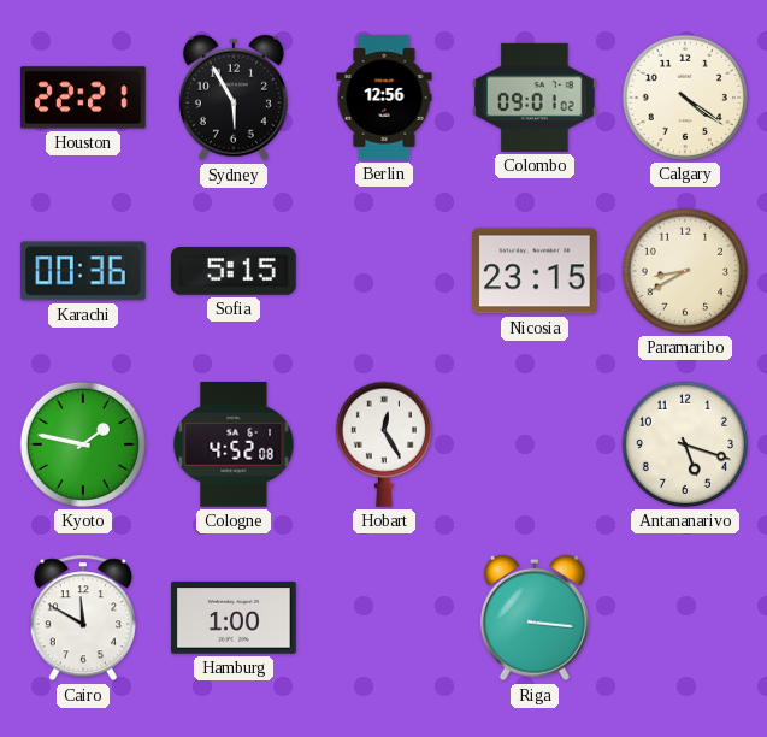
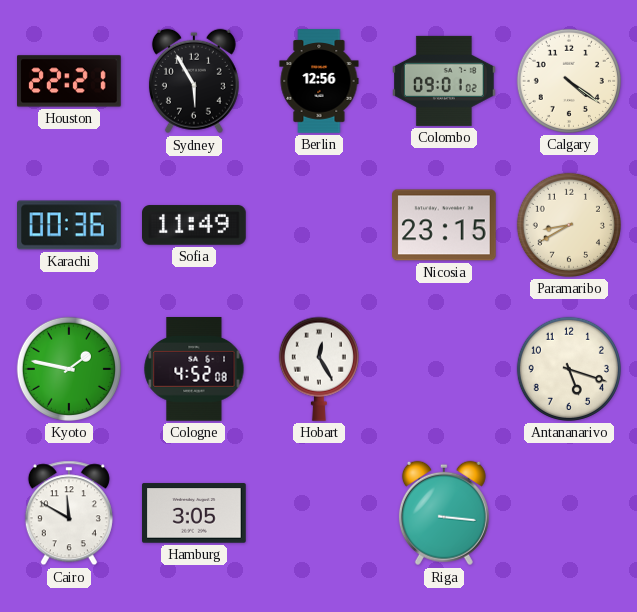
Sofia: 5:15 -> 11:49
Hamburg: 1:00 -> 3:05
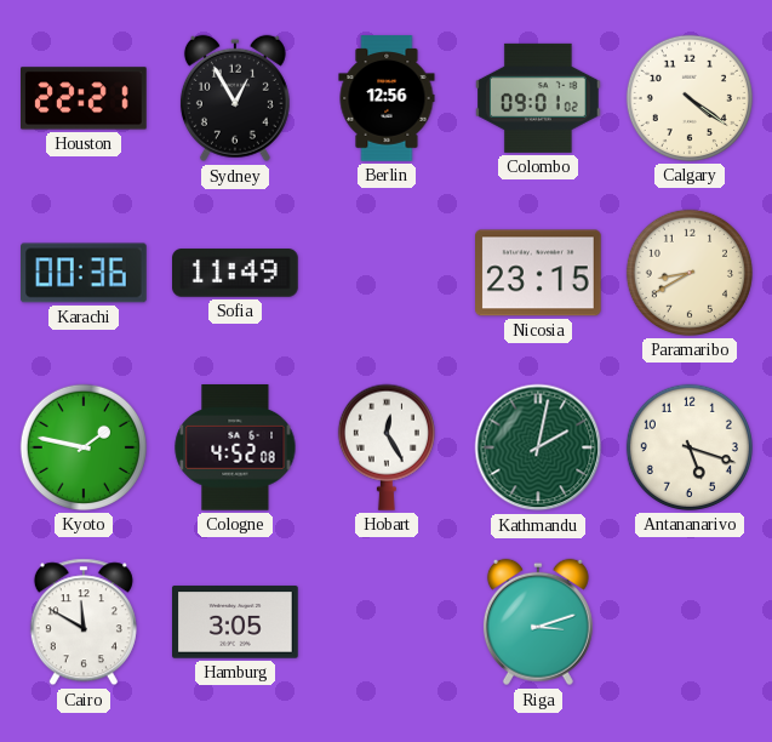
Sydney: 5:55 -> 12:55
Kathmandu: none -> 2:02
Riga: 3:16 -> 3:12
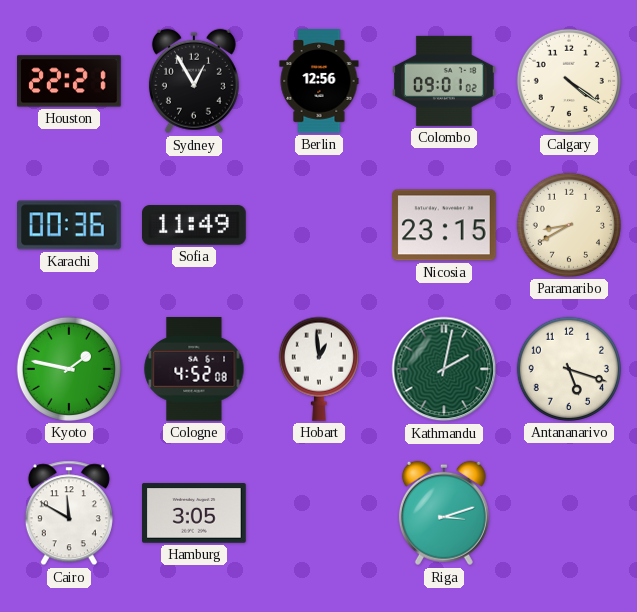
Hobart: 12:25 -> 12:59
